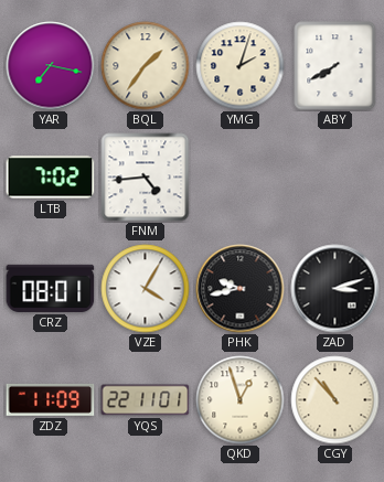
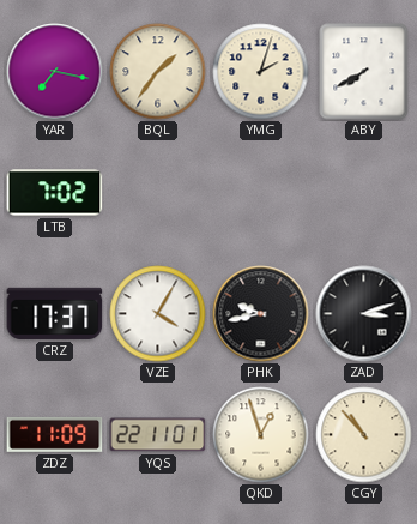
FNM: 4:44 -> none
CRZ: 08:01 -> 17:37
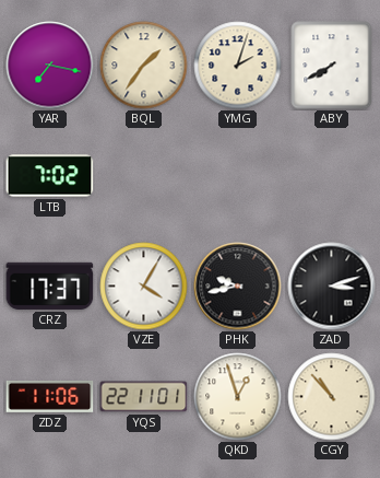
ZDZ: 11:09 -> 11:06
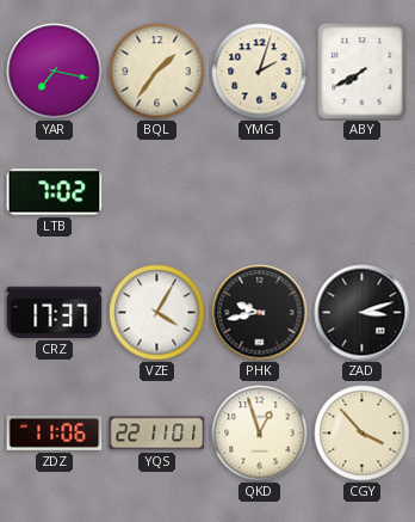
CGY: 10:53 -> 3:53
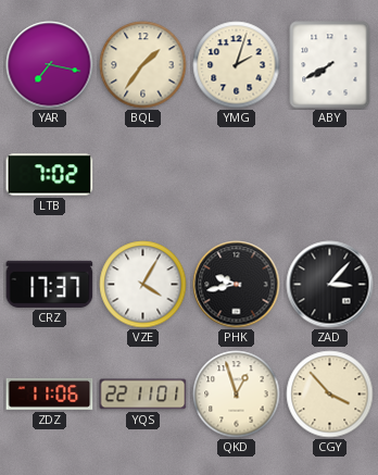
ZAD: 3:12 -> 3:07
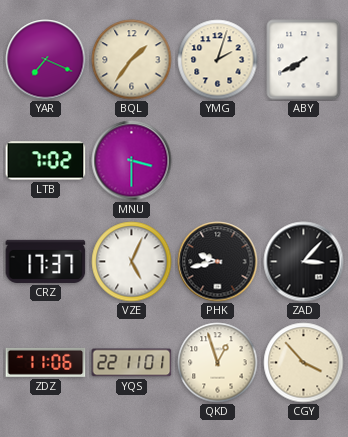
YAR: 7:17 -> 7:19
MNU: none -> 3:30
VZE: 4:05 -> 5:04
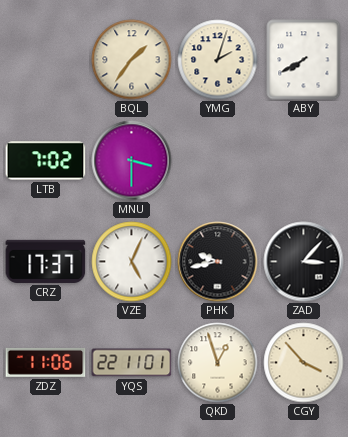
YAR: 7:19 -> none
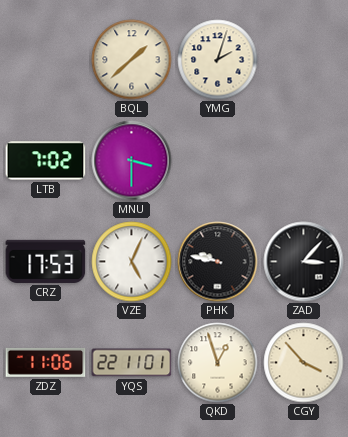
BQL: 1:36 -> 1:38
ABY: 7:40 -> none
CRZ: 17:37 -> 17:53
PHK: 9:43 -> 9:47
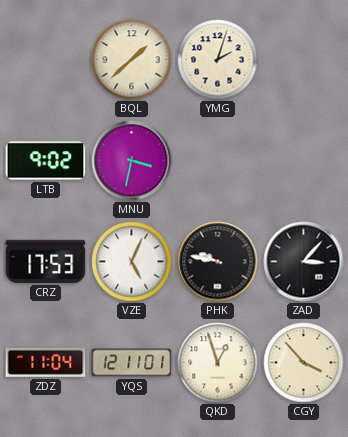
LTB: 7:02 -> 9:02
MNU: 3:30 -> 3:32
ZDZ: 11:06 -> 11:04
YQS: 22:11 -> 12:11
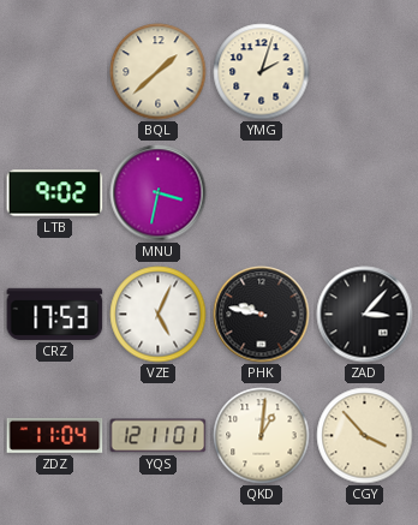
QKD: 12:57 -> 1:01
